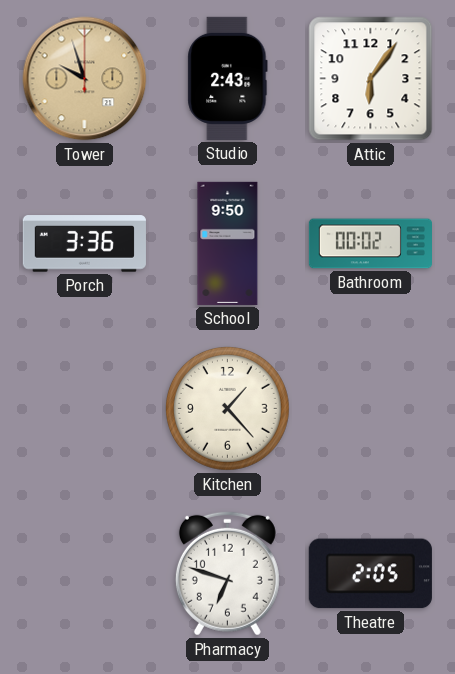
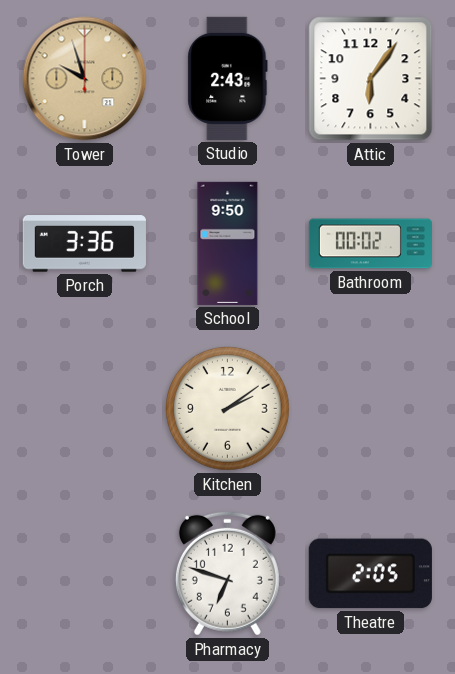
Kitchen: 1:23 -> 2:09
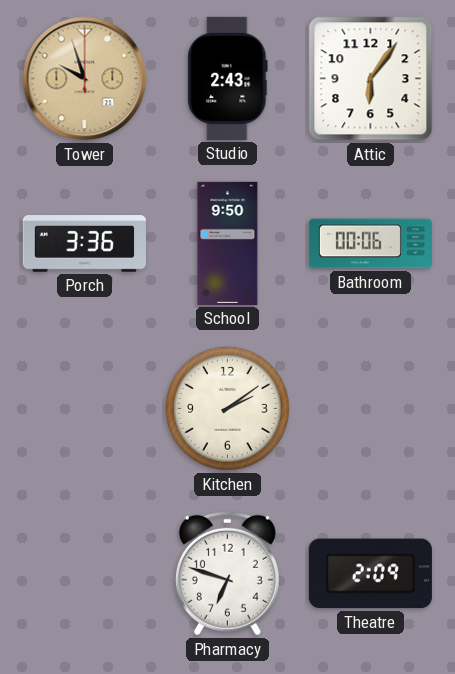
Bathroom: 00:02 -> 00:06
Theatre: 2:05 -> 2:09
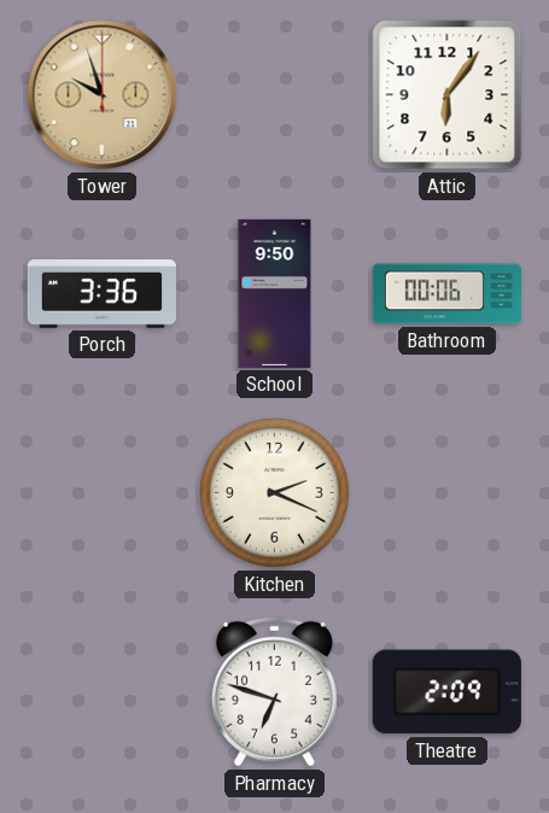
Studio: 2:43 -> none
Kitchen: 2:09 -> 2:19
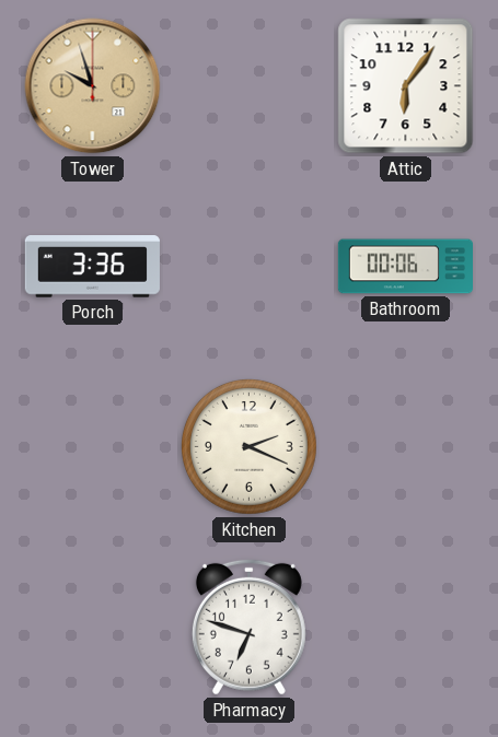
School: 9:50 -> none
Theatre: 2:09 -> none
